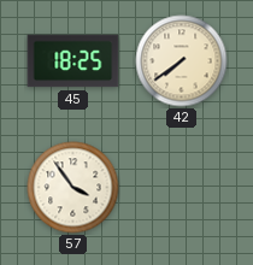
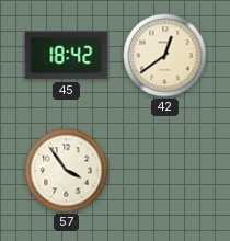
45: 18:25 -> 18:42
42: 7:39 -> 12:39
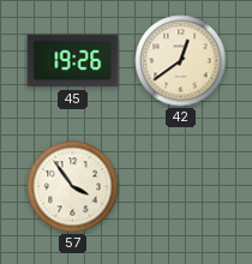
45: 18:42 -> 19:26
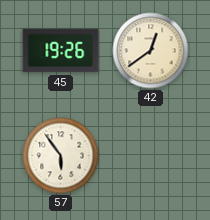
57: 3:54 -> 5:54
